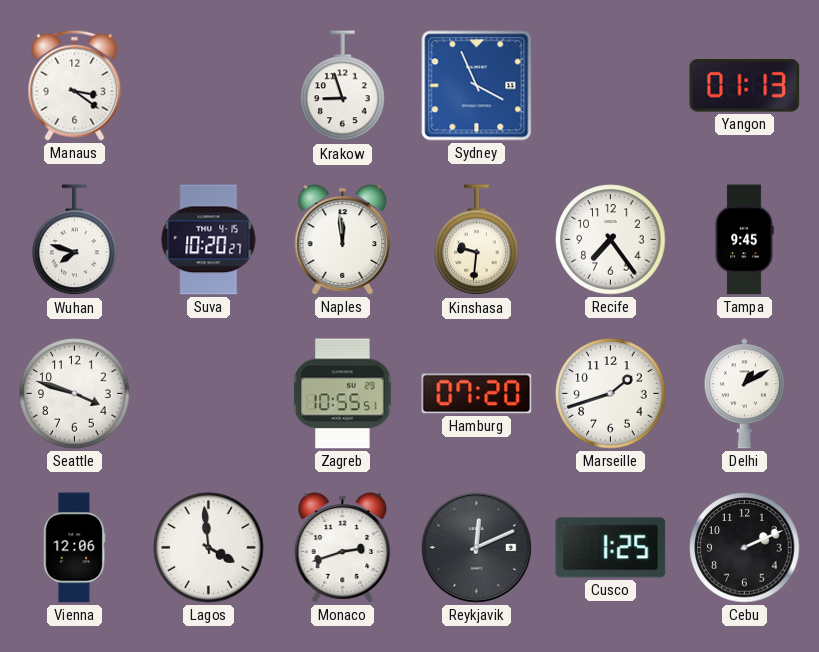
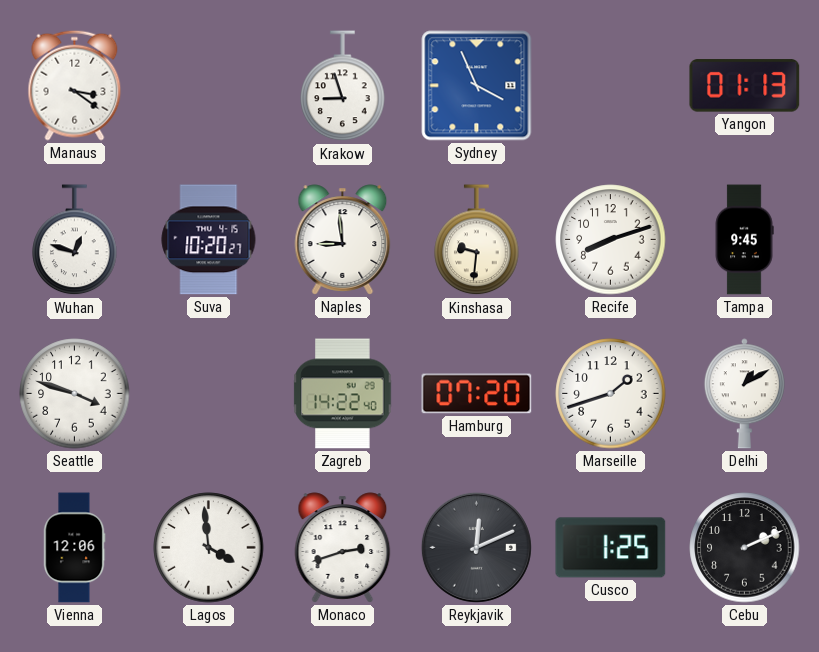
Wuhan: 7:48 -> 12:48
Naples: 11:59 -> 8:59
Recife: 7:24 -> 8:12
Zagreb: 10:55 -> 14:22
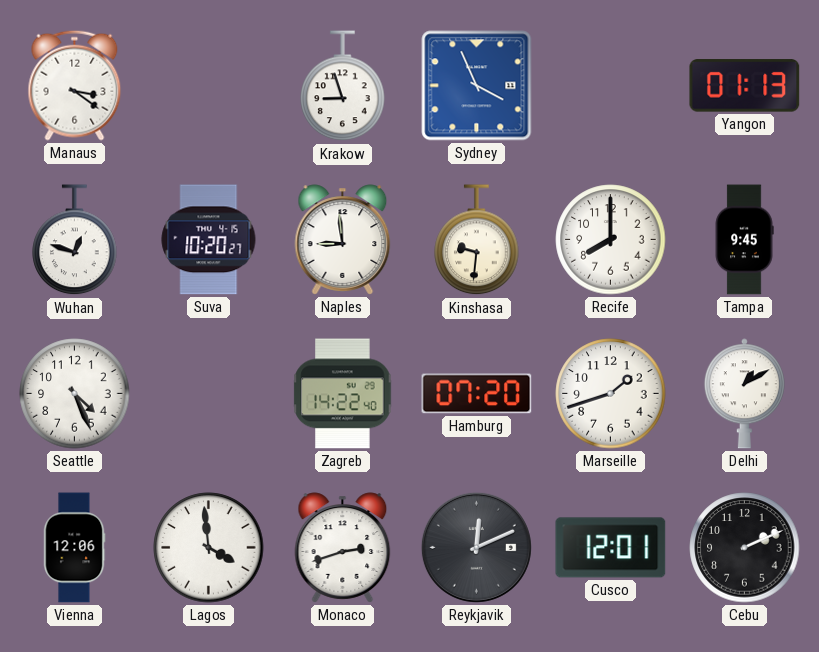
Recife: 8:12 -> 8:00
Seattle: 3:48 -> 4:26
Cusco: 1:25 -> 12:01
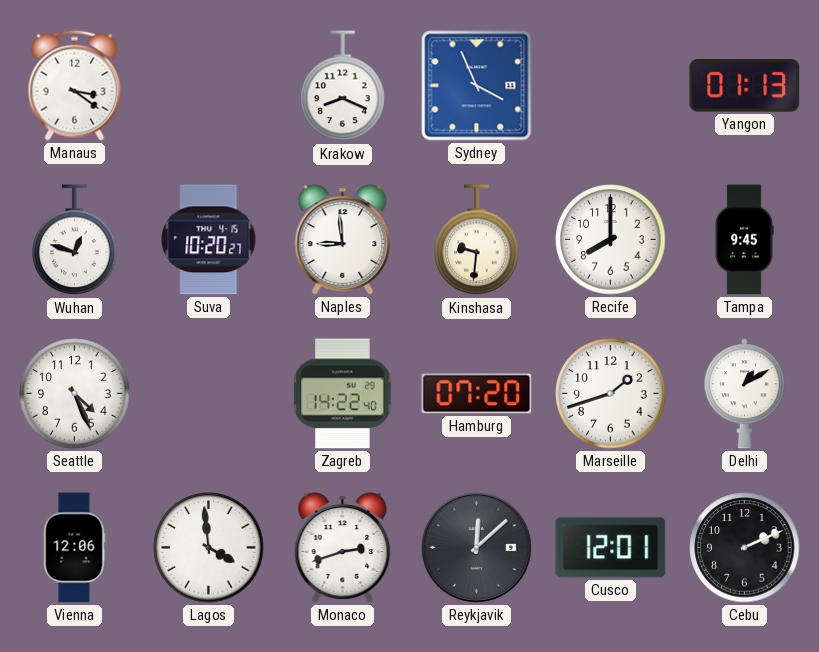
Krakow: 8:57 -> 8:19
Reykjavik: 12:11 -> 12:08
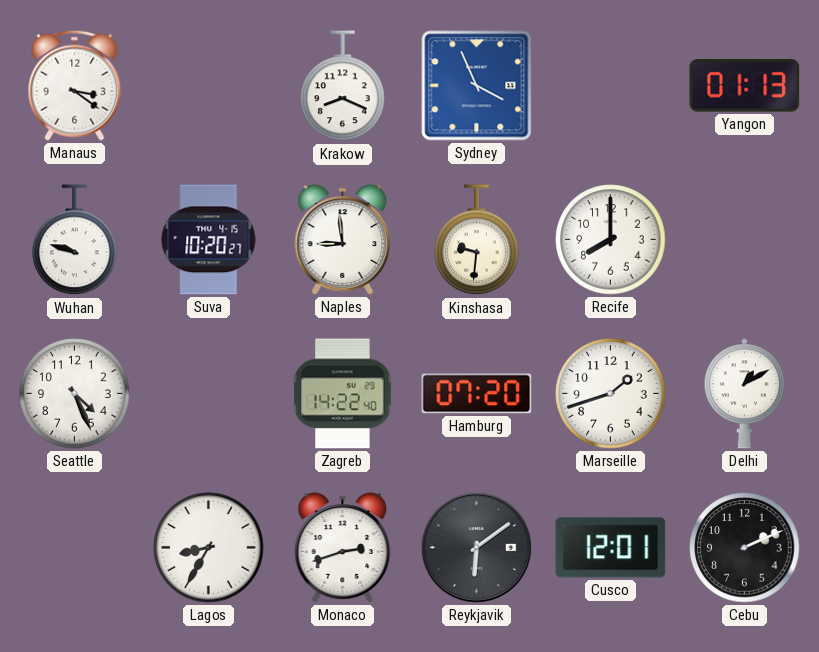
Wuhan: 12:48 -> 9:48
Tampa: 9:45 -> none
Vienna: 12:06 -> none
Lagos: 3:59 -> 8:35
Reykjavik: 12:08 -> 6:09
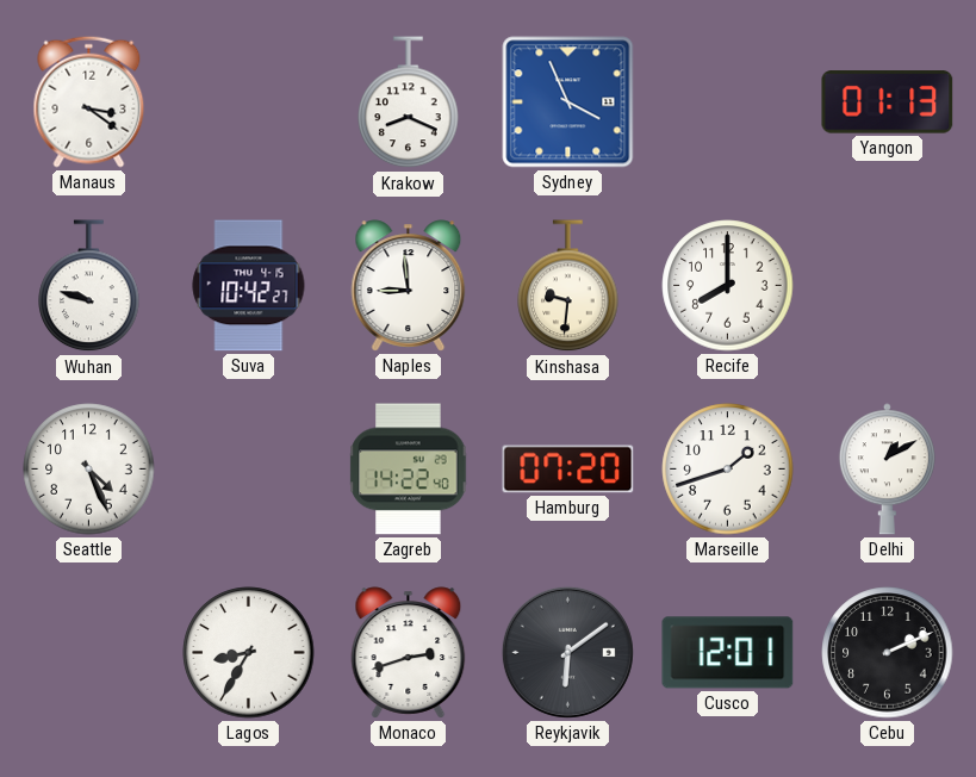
Suva: 10:20 -> 10:42
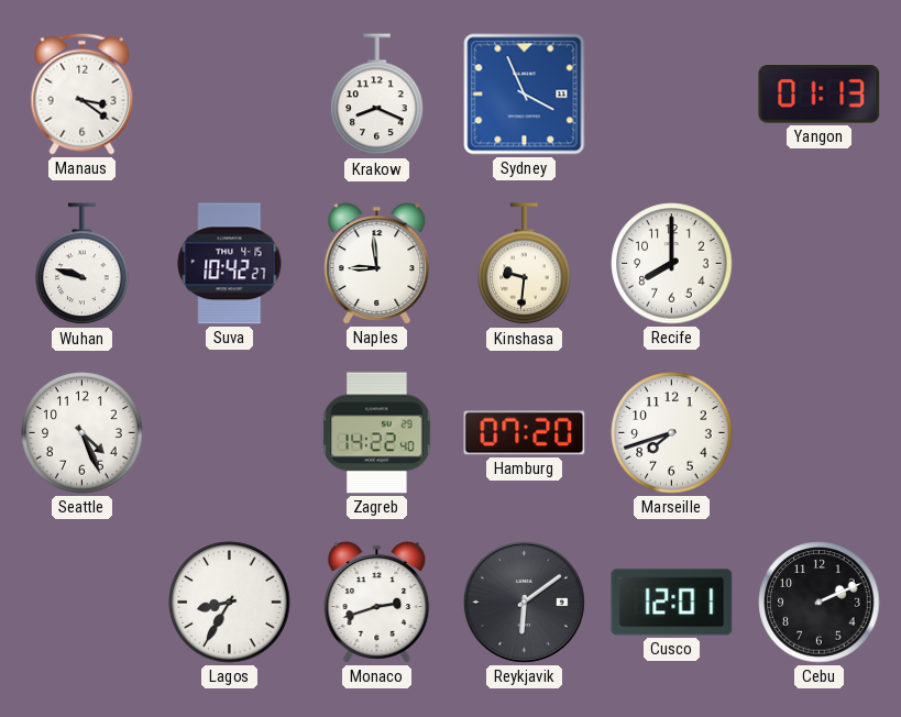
Marseille: 1:42 -> 7:42
Delhi: 1:10 -> none
